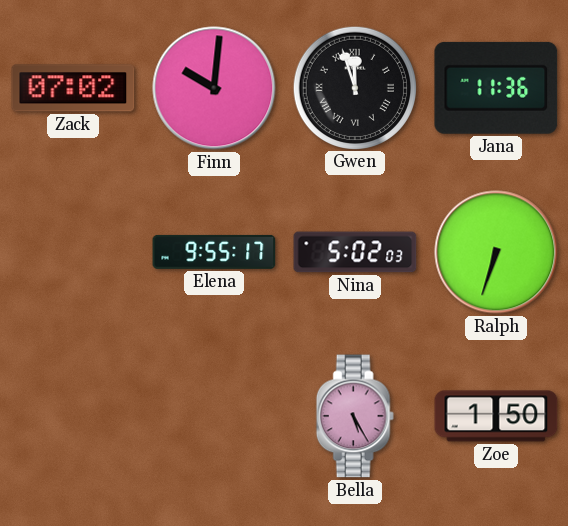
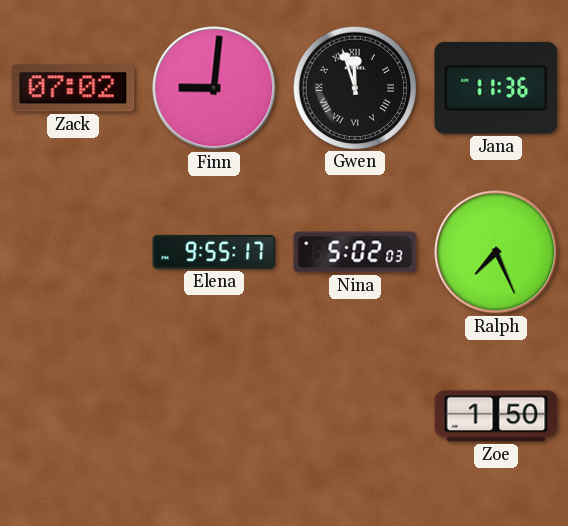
Finn: 10:01 -> 9:01
Ralph: 6:33 -> 7:26
Bella: 5:25 -> none
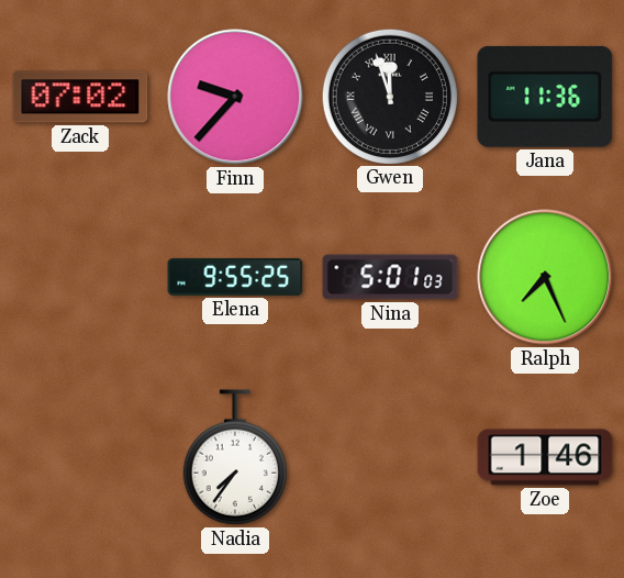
Finn: 9:01 -> 9:37
Elena: 9:55:17 -> 9:55:25
Nina: 5:02 -> 5:01
Nadia: none -> 7:36
Zoe: 1:50 -> 1:46
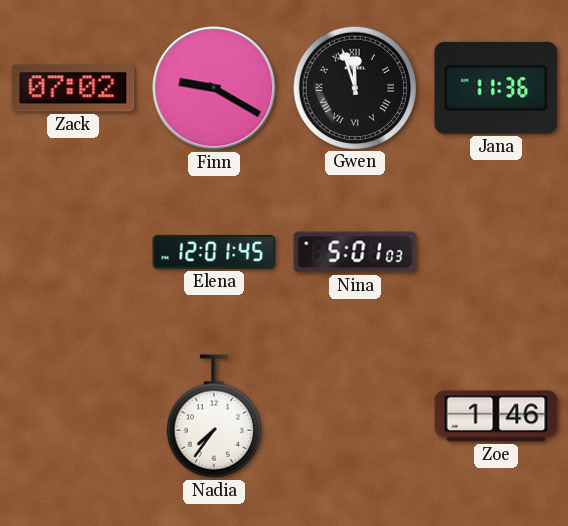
Finn: 9:37 -> 9:20
Elena: 9:55 -> 12:01
Ralph: 7:26 -> none
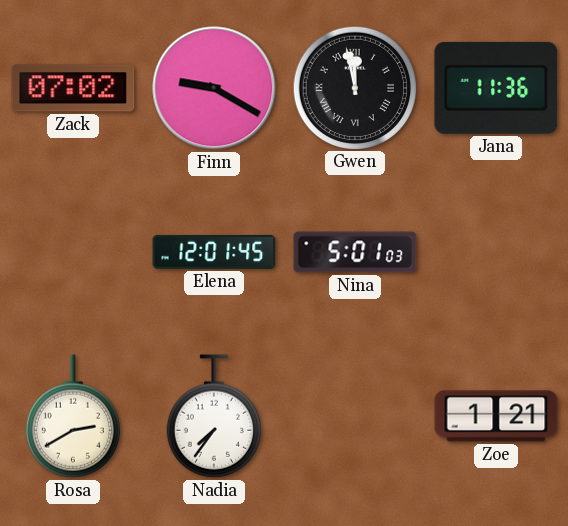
Gwen: 11:57 -> 11:58
Rosa: none -> 2:40
Zoe: 1:46 -> 1:21
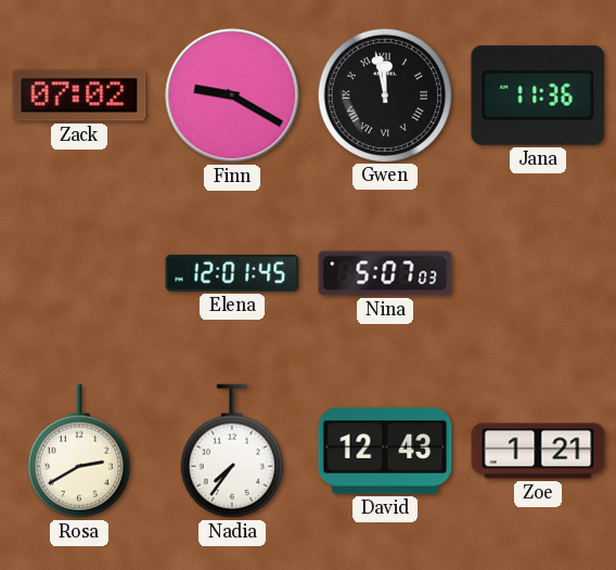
Nina: 5:01 -> 5:07
David: none -> 12:43
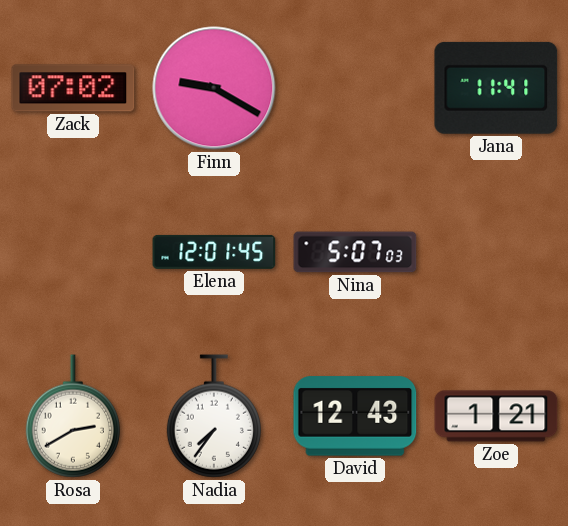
Gwen: 11:58 -> none
Jana: 11:36 -> 11:41
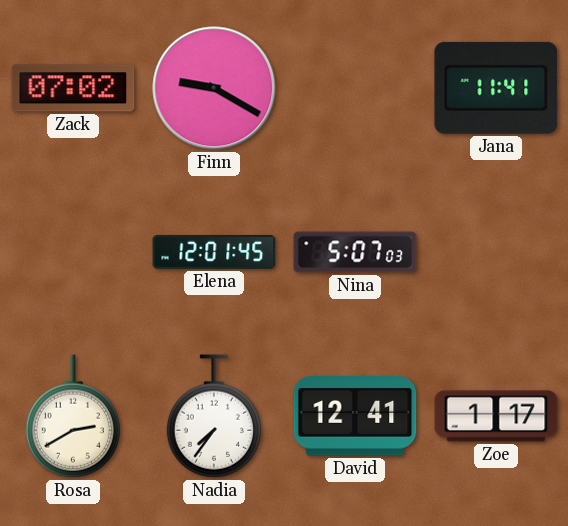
David: 12:43 -> 12:41
Zoe: 1:21 -> 1:17
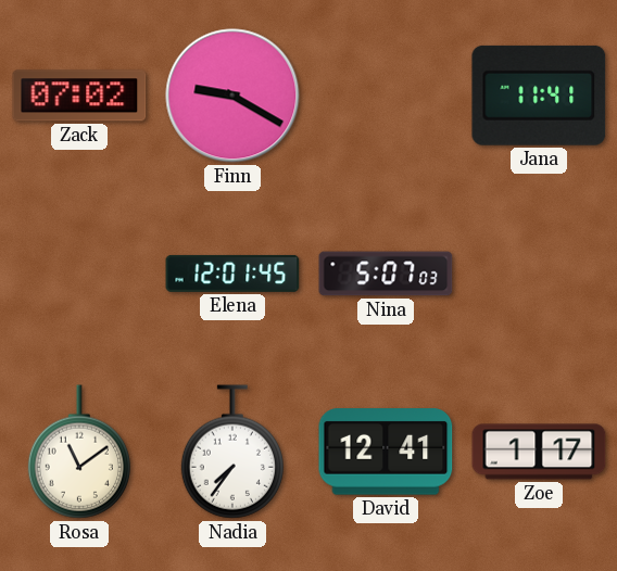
Rosa: 2:40 -> 11:09
